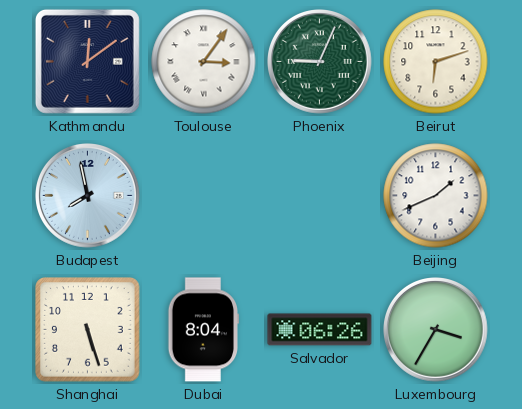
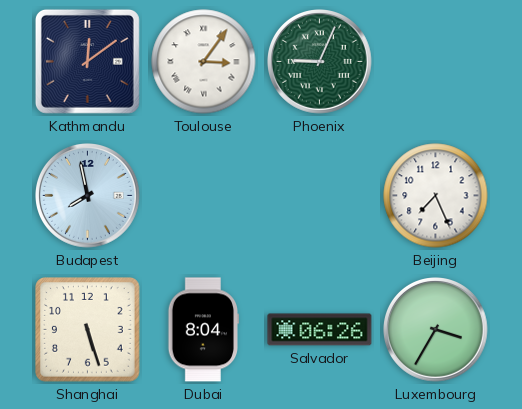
Beirut: 6:12 -> none
Beijing: 1:41 -> 7:26
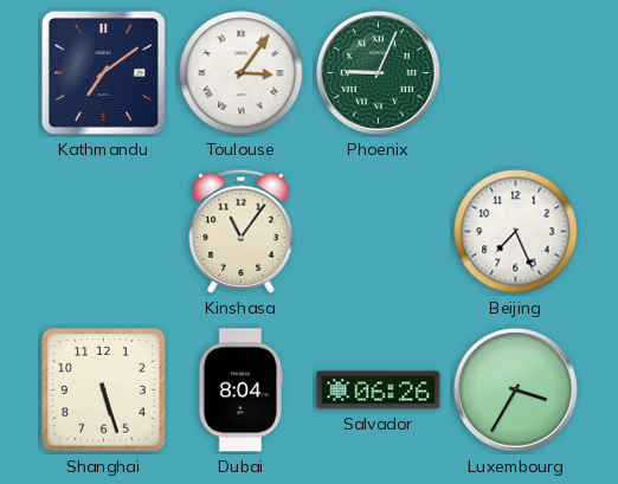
Kathmandu: 12:09 -> 7:09
Budapest: 7:58 -> none
Kinshasa: none -> 11:06
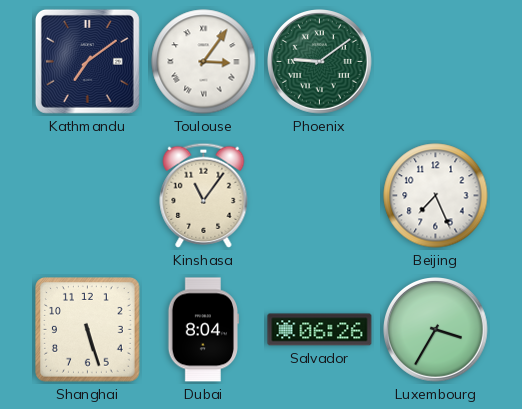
Phoenix: 9:04 -> 9:09
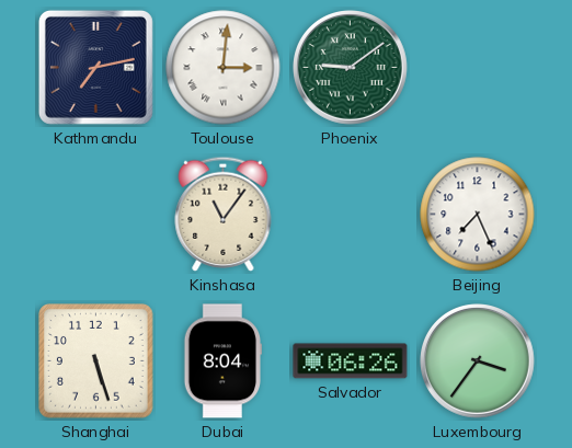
Kathmandu: 7:09 -> 7:13
Toulouse: 3:06 -> 3:01
Luxembourg: 3:35 -> 3:36
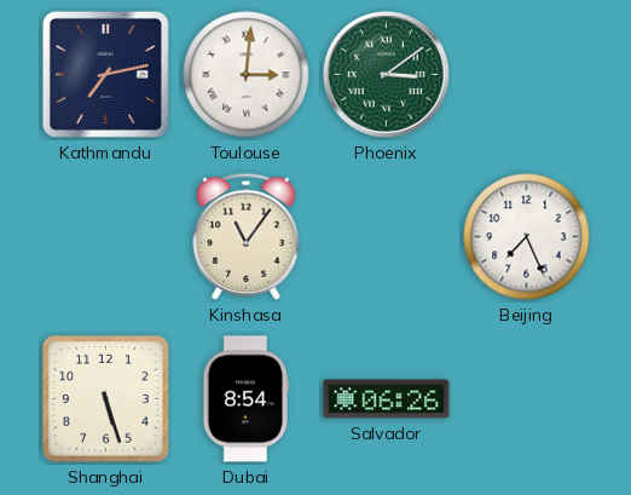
Phoenix: 9:09 -> 3:09
Dubai: 8:04 -> 8:54
Luxembourg: 3:36 -> none
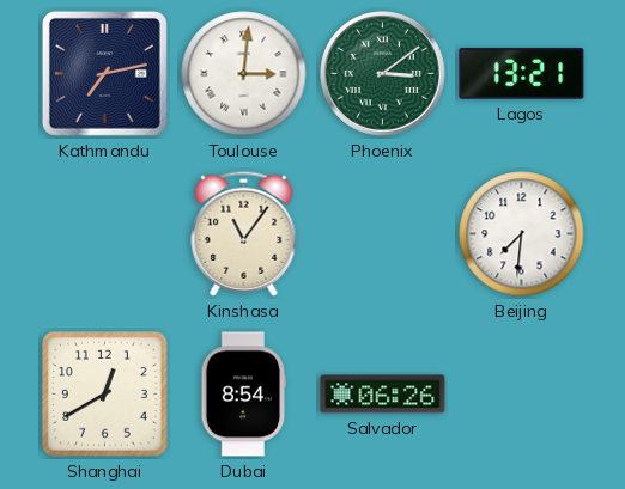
Lagos: none -> 13:21
Beijing: 7:26 -> 7:31
Shanghai: 5:27 -> 12:40
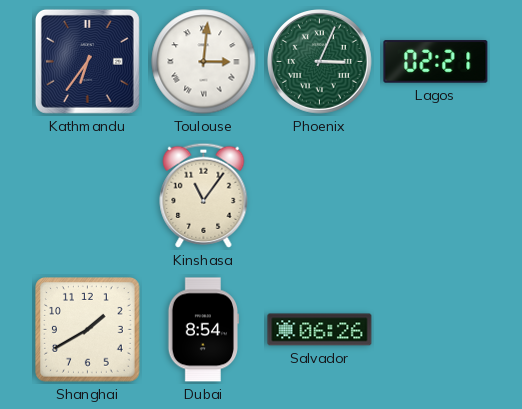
Kathmandu: 7:13 -> 6:36
Phoenix: 3:09 -> 3:04
Lagos: 13:21 -> 02:21
Beijing: 7:31 -> none
Shanghai: 12:40 -> 1:40
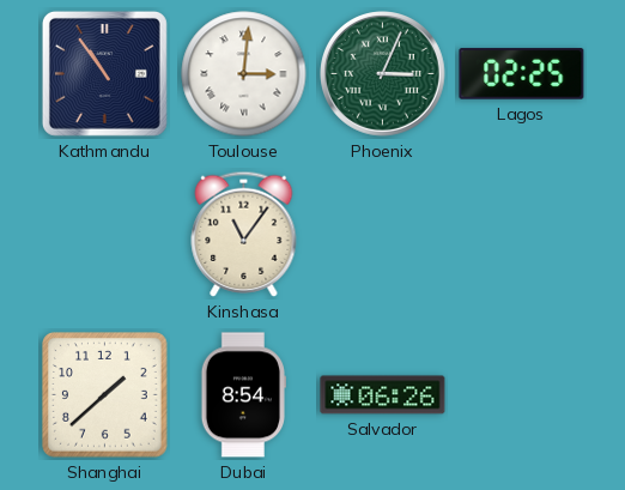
Kathmandu: 6:36 -> 10:54
Lagos: 02:21 -> 02:25
Shanghai: 1:40 -> 1:38
